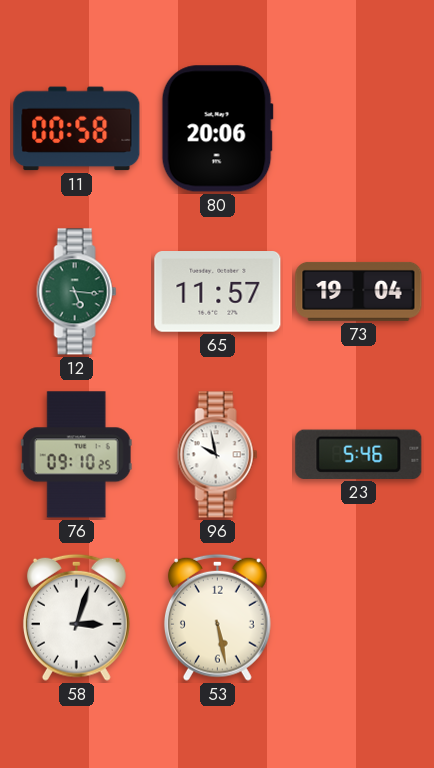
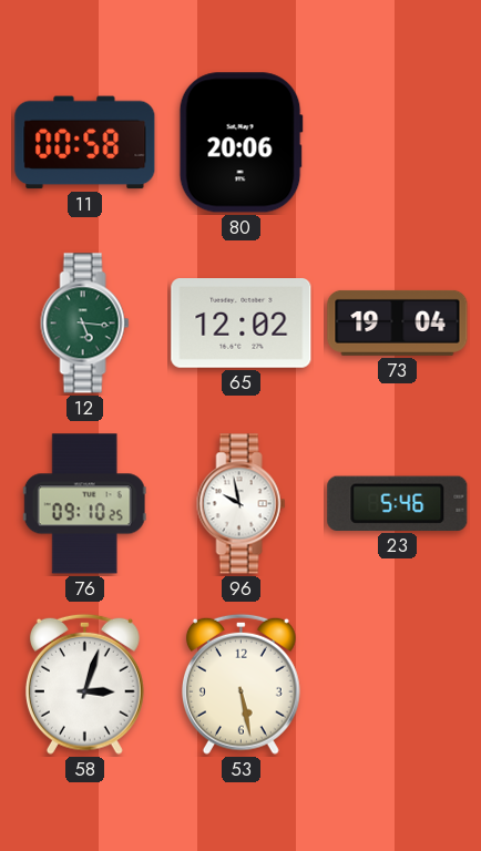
65: 11:57 -> 12:02
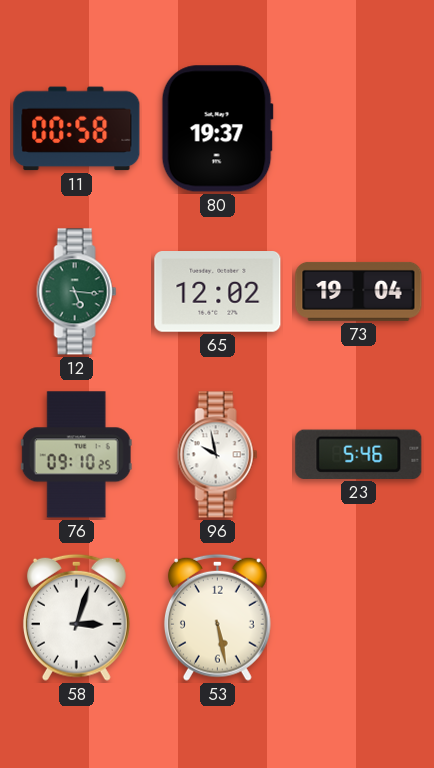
80: 20:06 -> 19:37
